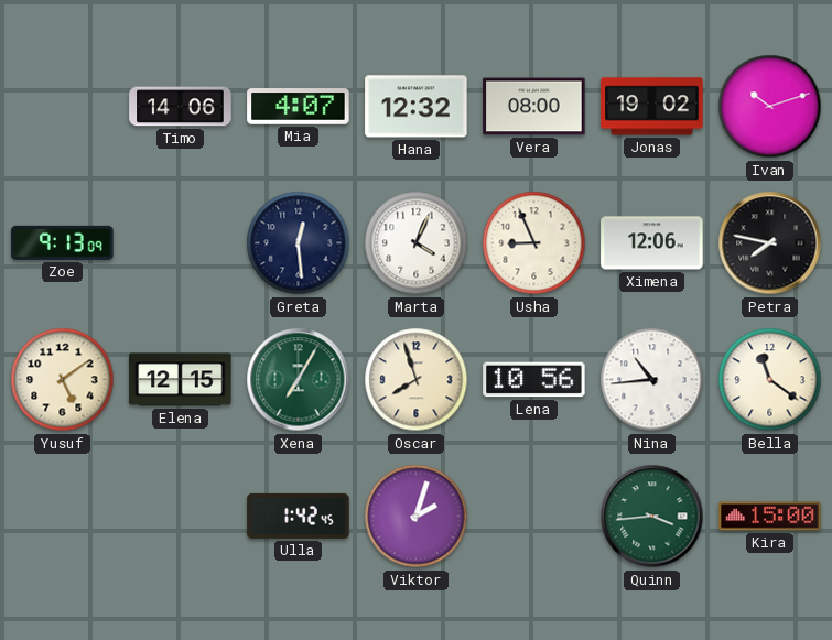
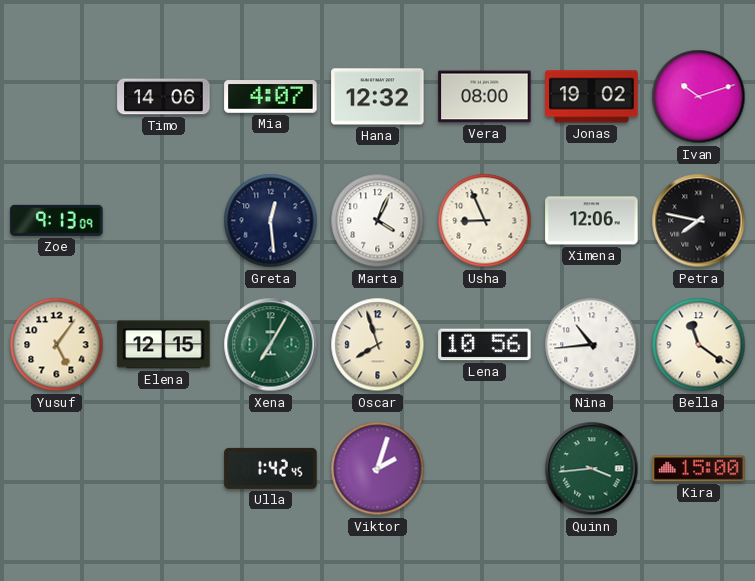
Yusuf: 5:09 -> 5:06
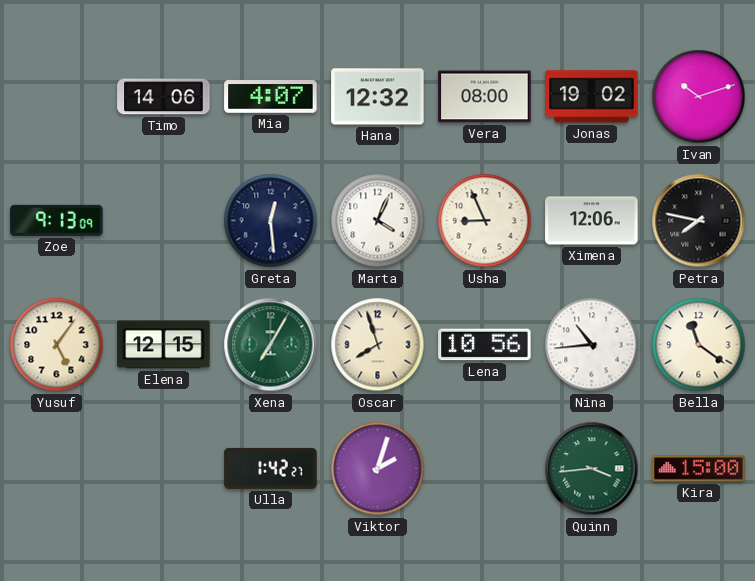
Ulla: 1:42:45 -> 1:42:27
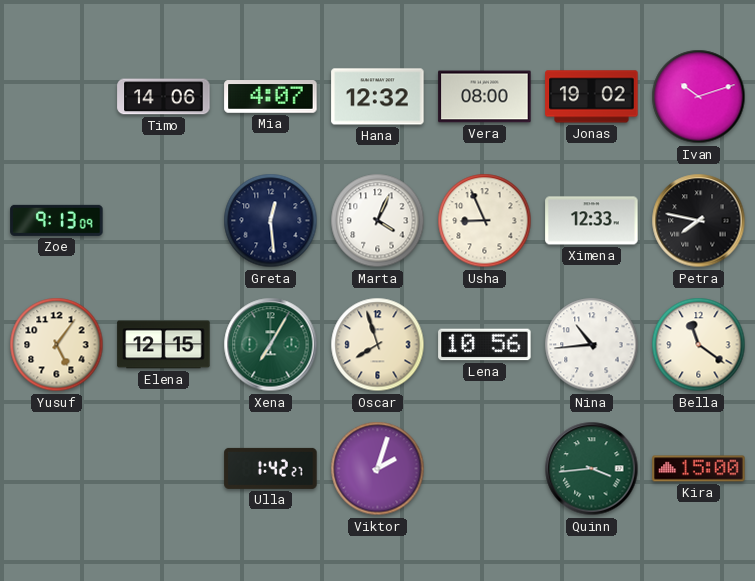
Ximena: 12:06 -> 12:33
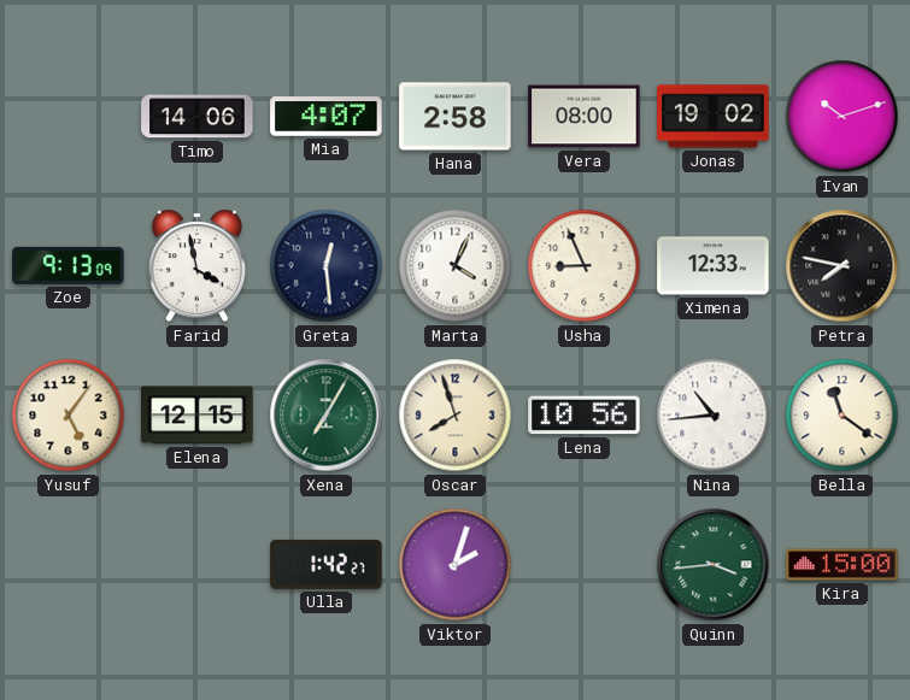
Hana: 12:32 -> 2:58
Farid: none -> 3:58
